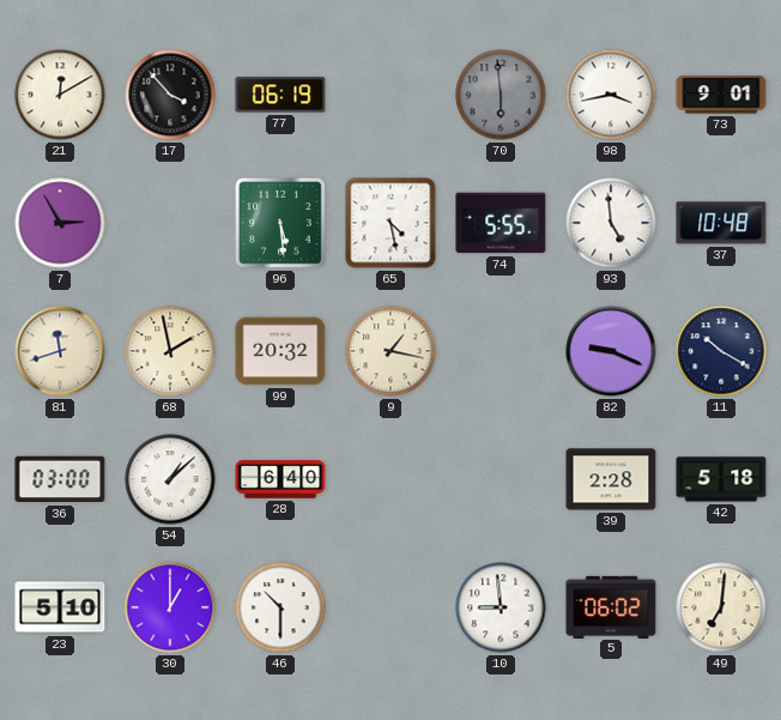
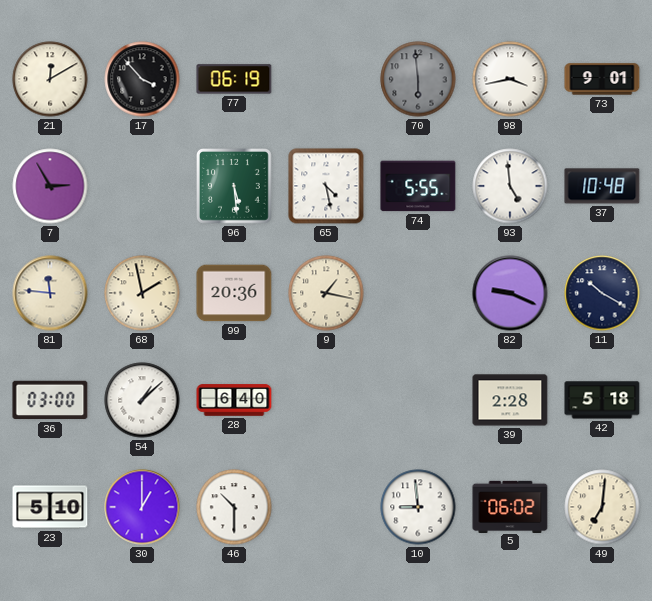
81: 11:42 -> 11:46
99: 20:32 -> 20:36
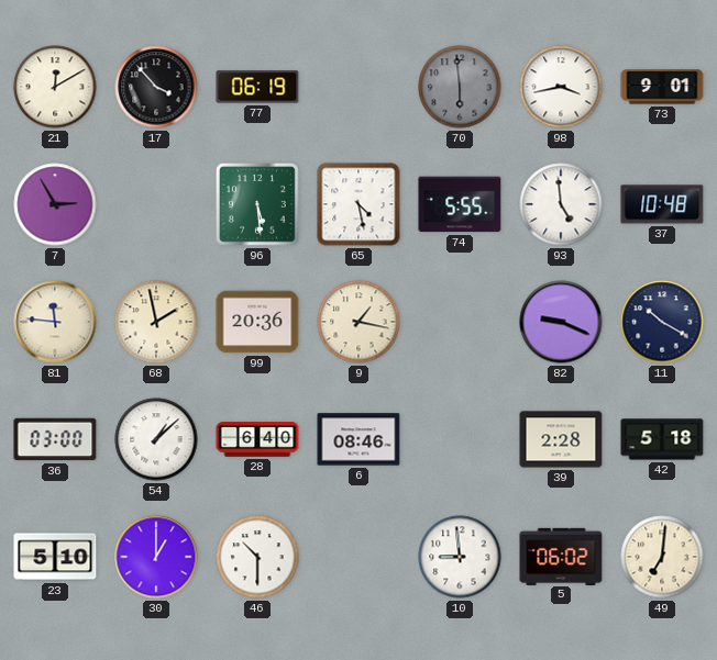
6: none -> 08:46
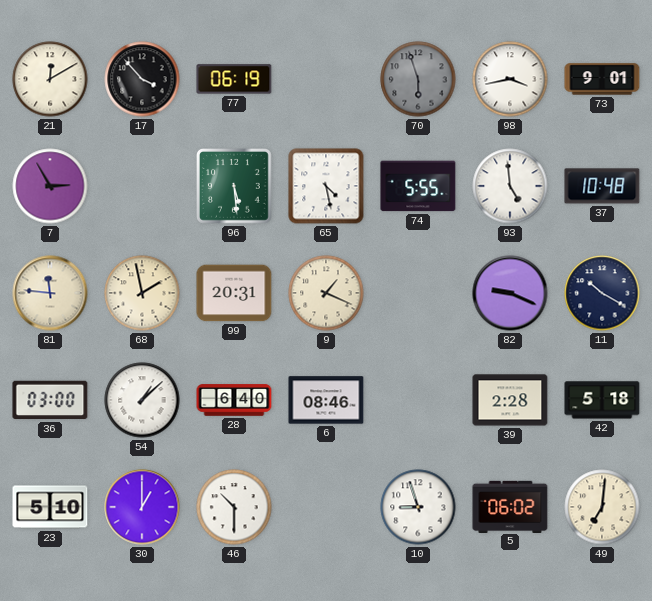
70: 5:59 -> 5:57
99: 20:36 -> 20:31
9: 1:17 -> 1:19
10: 8:59 -> 8:57
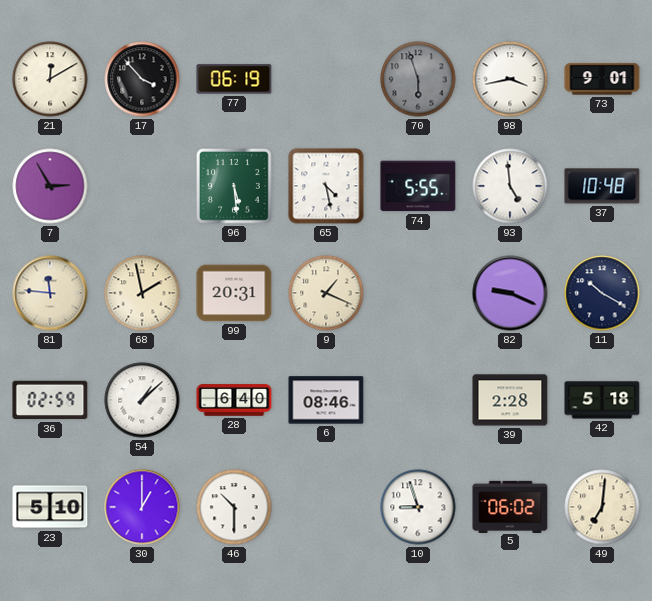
36: 03:00 -> 02:59
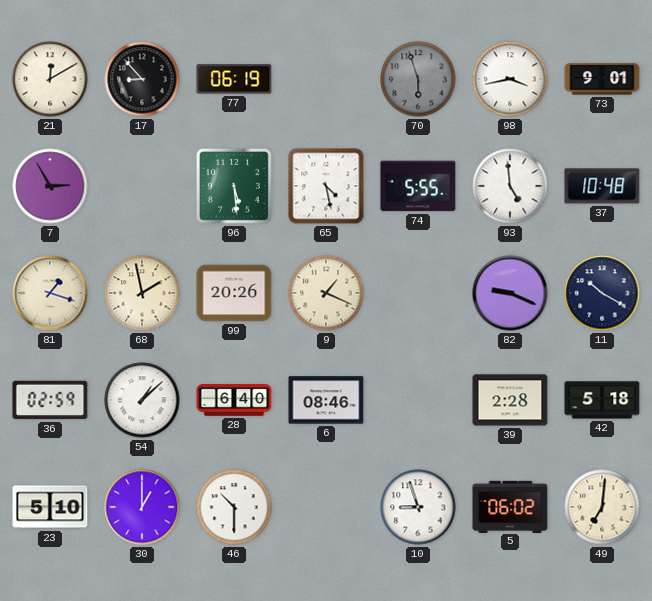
17: 3:53 -> 8:53
81: 11:46 -> 1:18
99: 20:31 -> 20:26
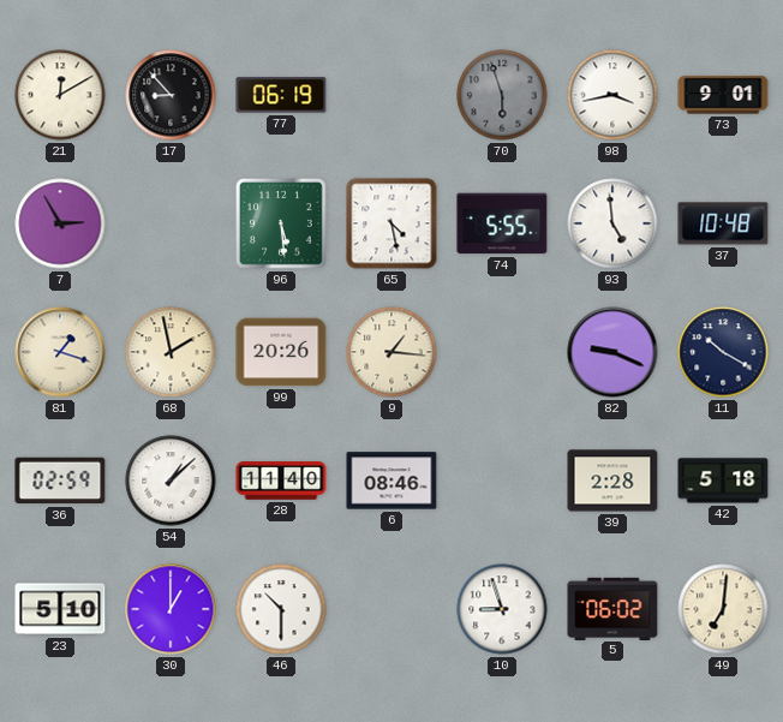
9: 1:19 -> 1:16
28: 6:40 -> 11:40
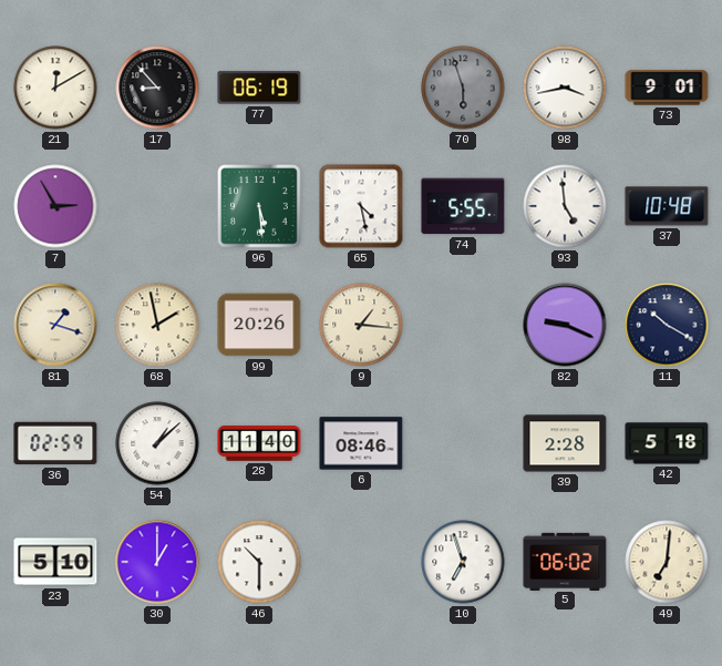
10: 8:57 -> 6:57
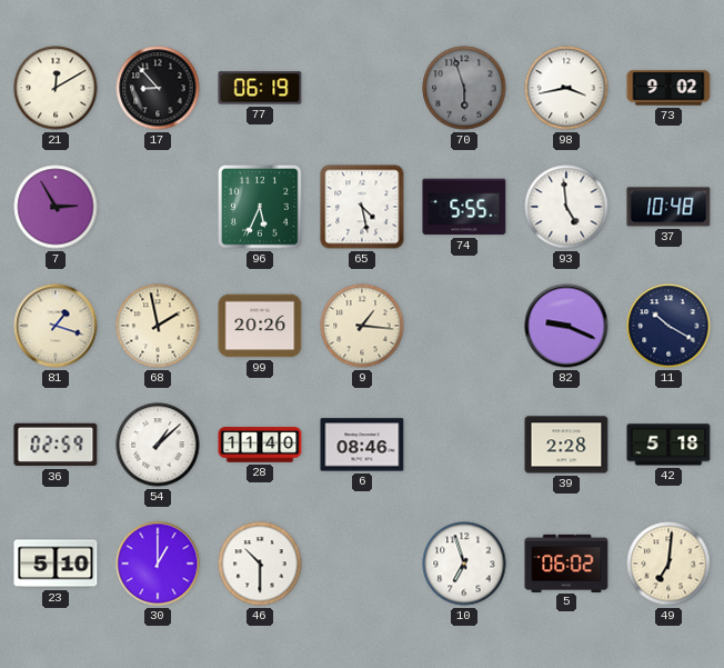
73: 9:01 -> 9:02
96: 5:29 -> 5:34
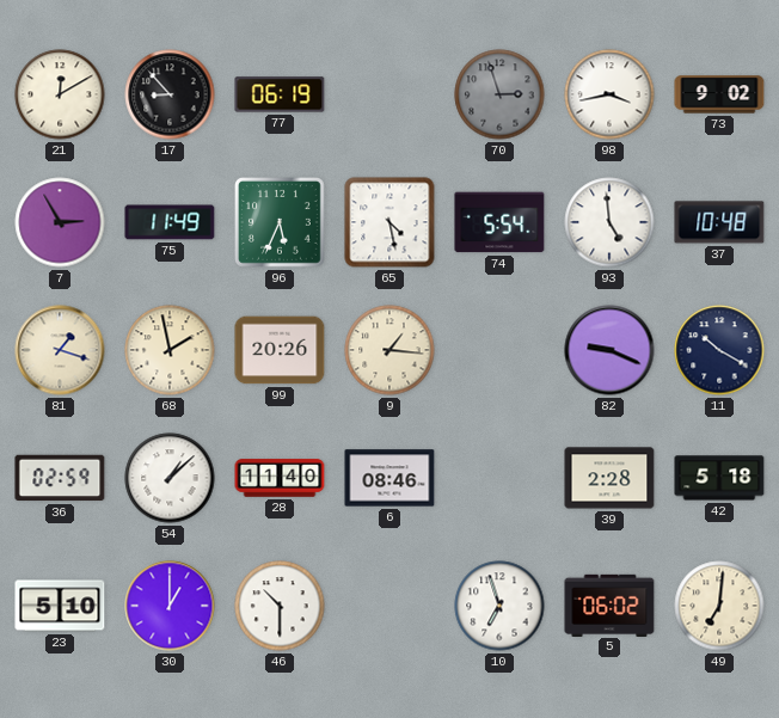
70: 5:57 -> 2:57
75: none -> 11:49
74: 5:55 -> 5:54
